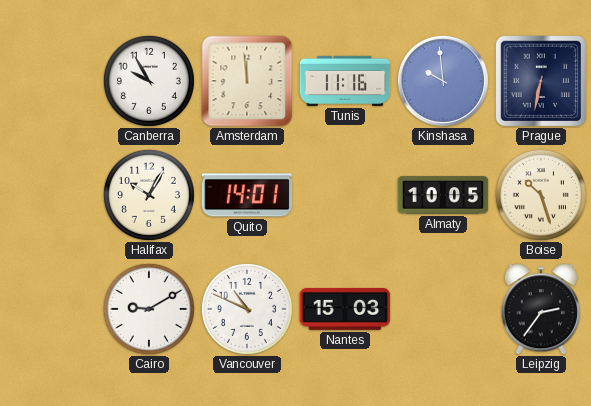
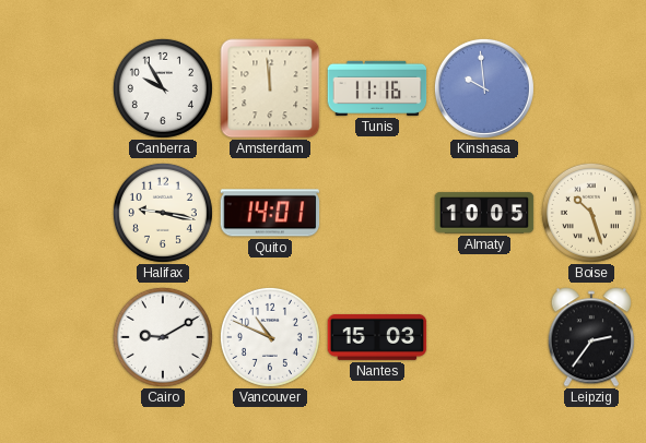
Prague: 6:32 -> none
Halifax: 10:05 -> 9:17
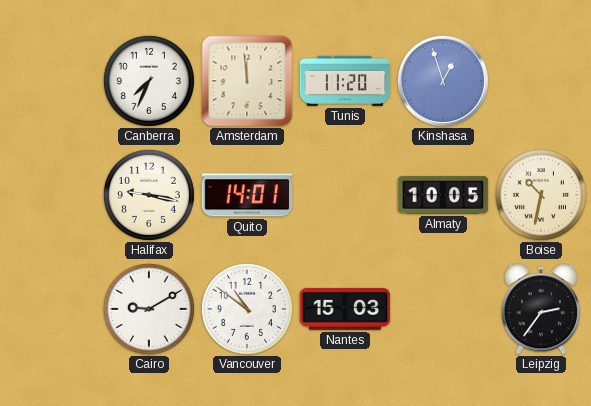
Canberra: 9:55 -> 7:34
Tunis: 11:16 -> 11:20
Kinshasa: 9:59 -> 12:57
Boise: 10:27 -> 10:32
Vancouver: 10:49 -> 10:51
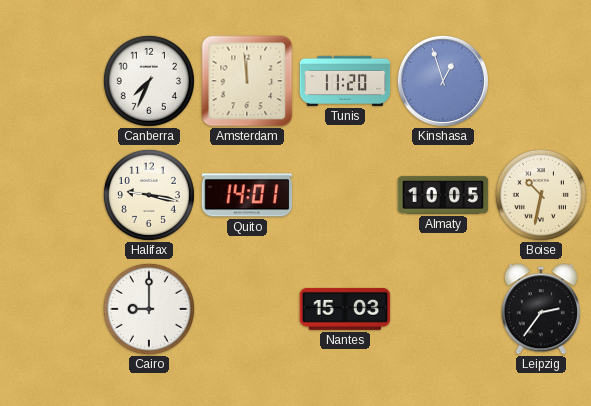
Cairo: 9:10 -> 9:00
Vancouver: 10:51 -> none
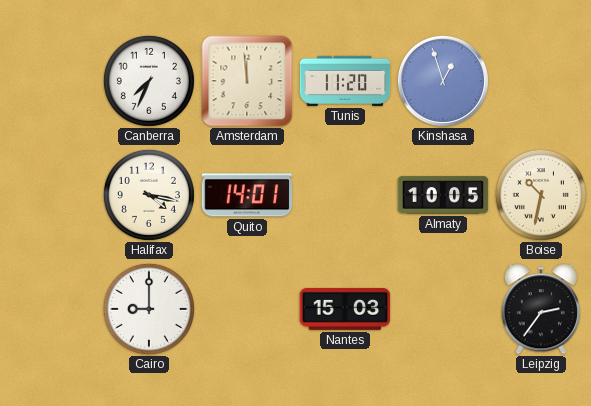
Halifax: 9:17 -> 4:17
